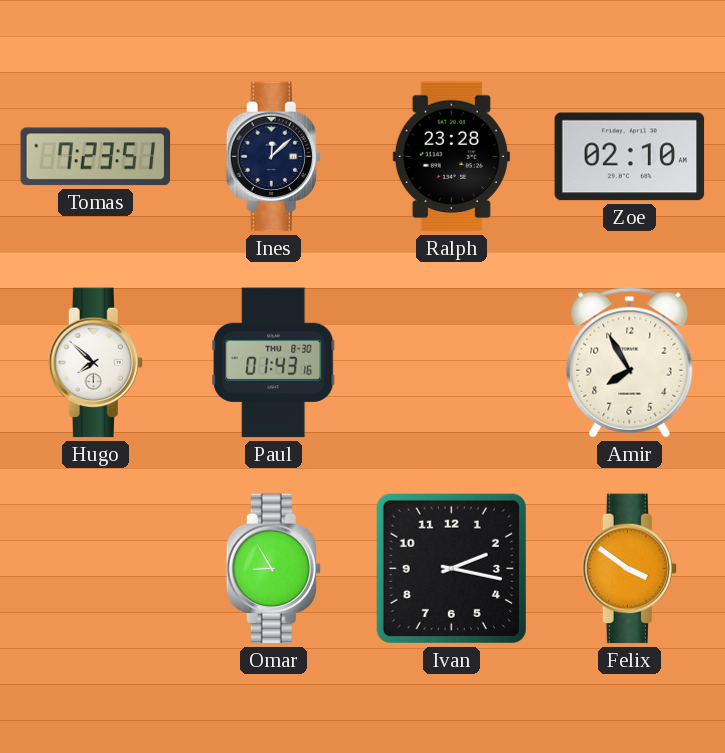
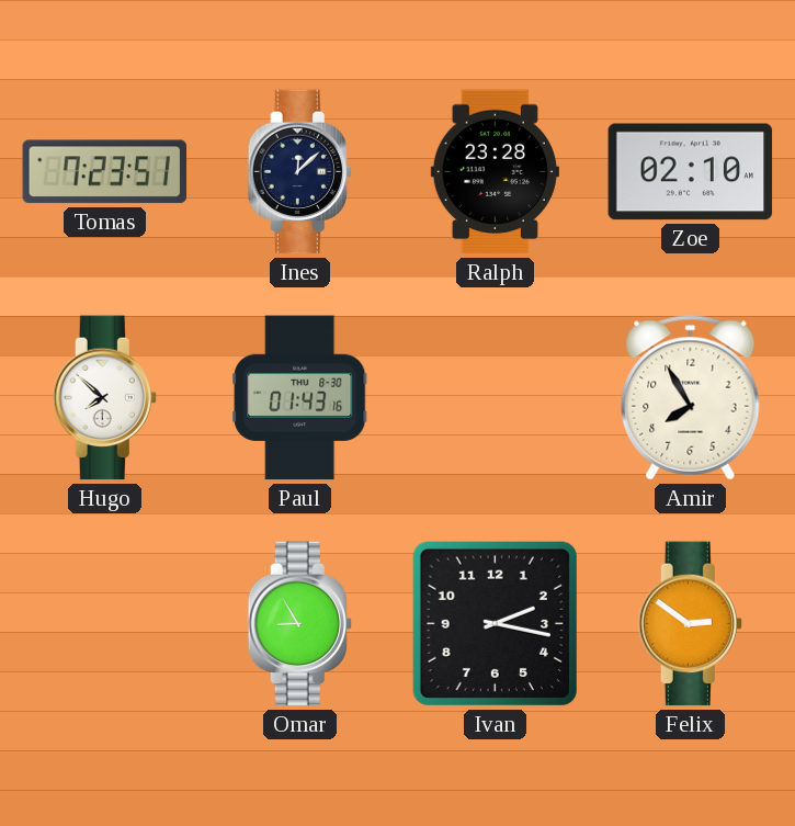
Felix: 3:51 -> 2:51
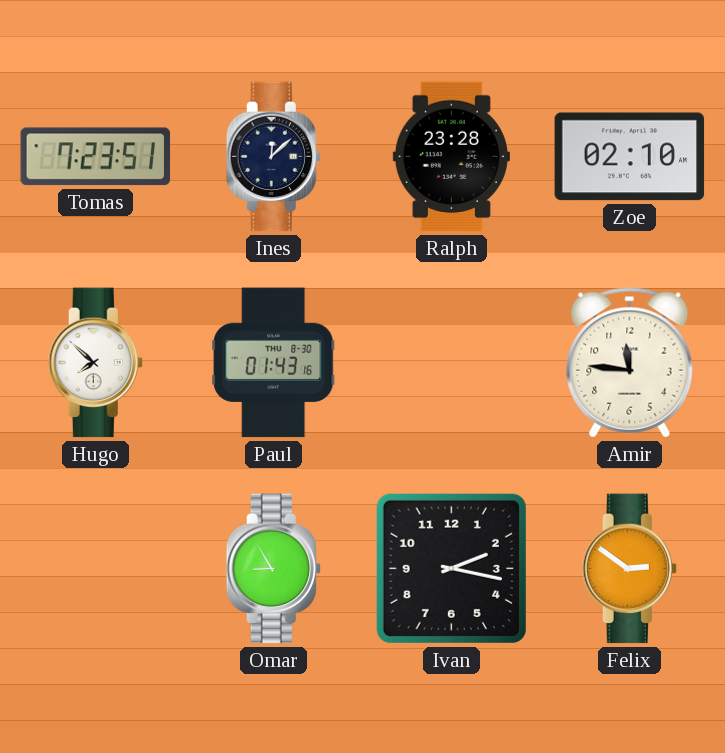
Amir: 7:55 -> 11:46
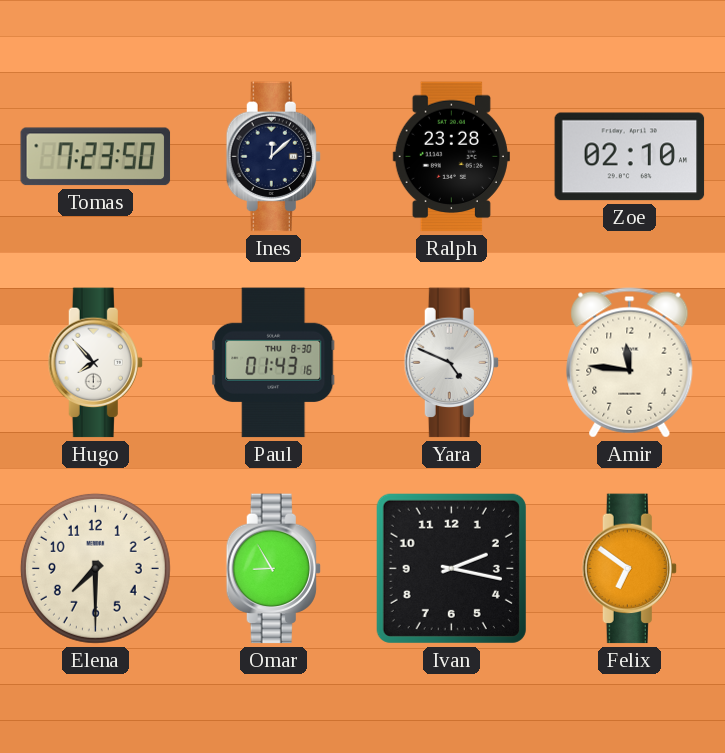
Tomas: 7:23:51 -> 7:23:50
Hugo: 7:52 -> 7:53
Yara: none -> 4:49
Elena: none -> 7:30
Felix: 2:51 -> 6:51
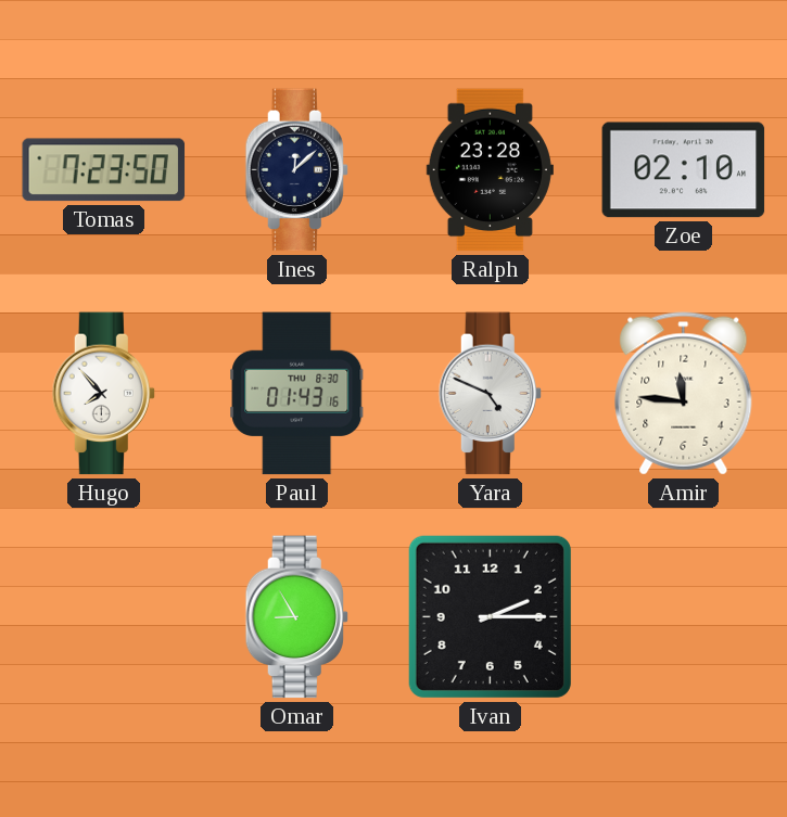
Elena: 7:30 -> none
Ivan: 2:17 -> 2:15
Felix: 6:51 -> none
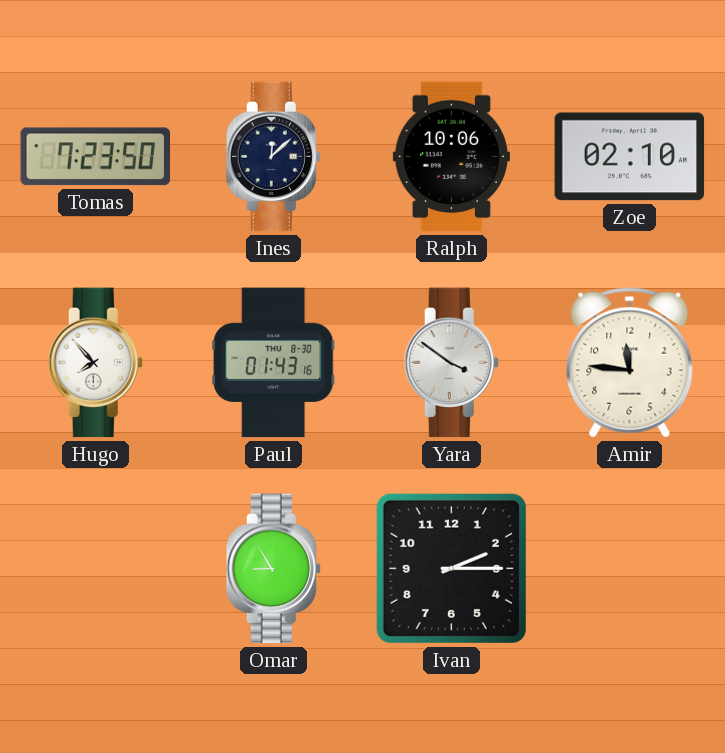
Ralph: 23:28 -> 10:06
Yara: 4:49 -> 3:51
